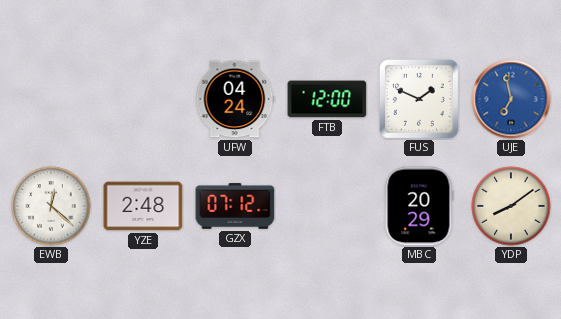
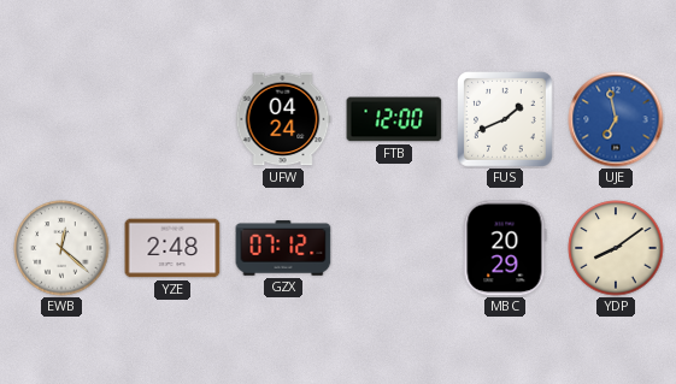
FUS: 1:49 -> 1:41
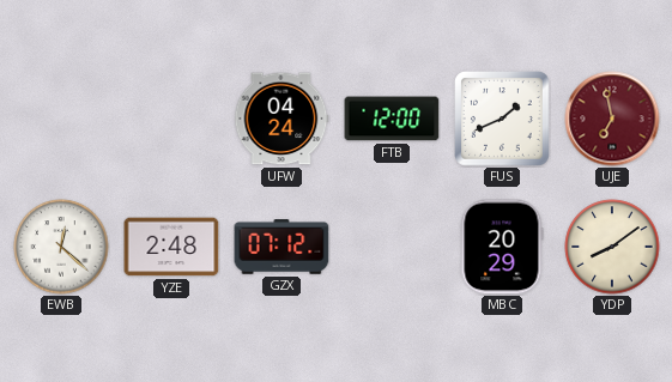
UJE dial: blue -> burgundy
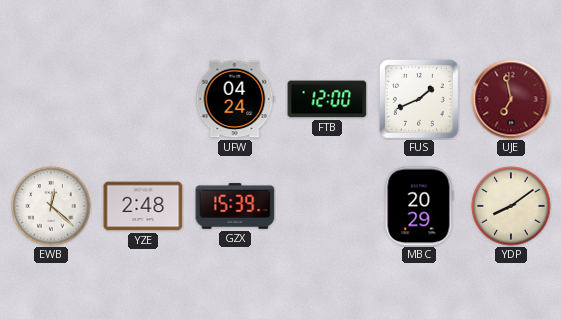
GZX: 07:12 -> 15:39
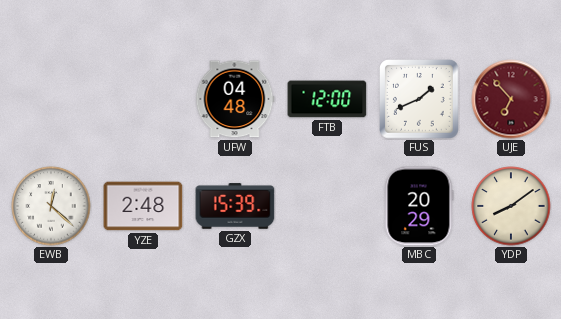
UFW: 04:24 -> 04:48
UJE: 6:58 -> 6:53
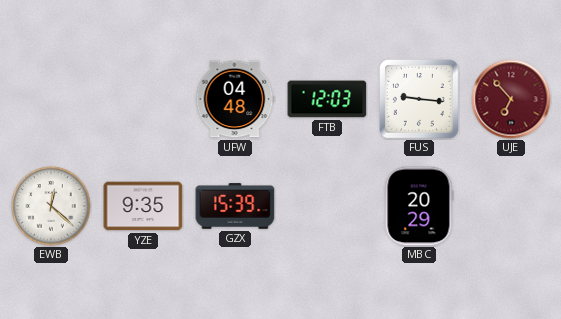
FTB: 12:00 -> 12:03
FUS: 1:41 -> 9:16
YZE: 2:48 -> 9:35
YDP: 8:09 -> none
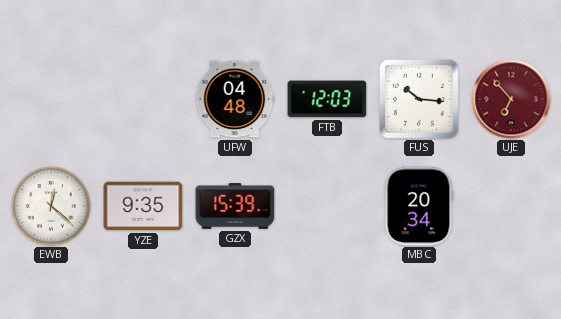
FUS: 9:16 -> 10:16
MBC: 20:29 -> 20:34
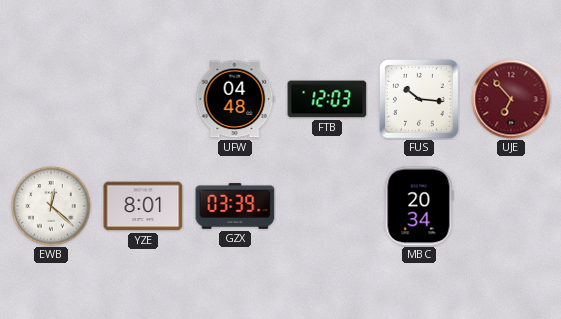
YZE: 9:35 -> 8:01
GZX: 15:39 -> 03:39
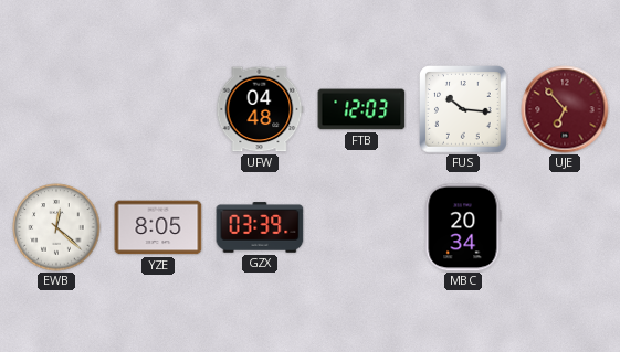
YZE: 8:01 -> 8:05
